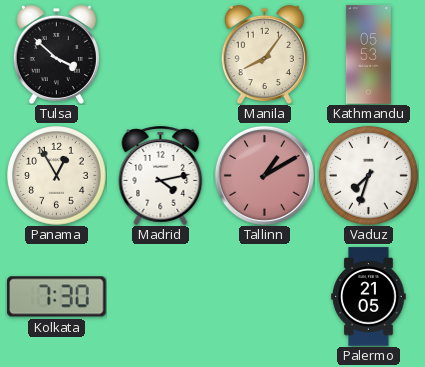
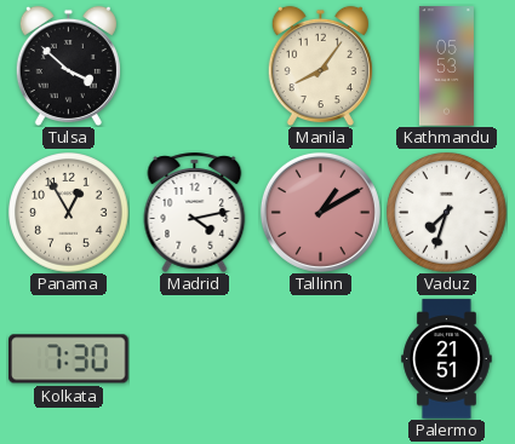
Palermo: 21:05 -> 21:51
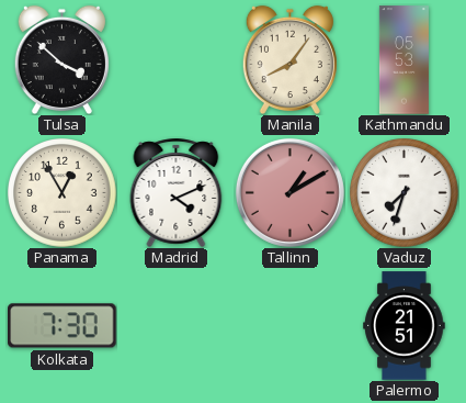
Madrid: 4:13 -> 4:11
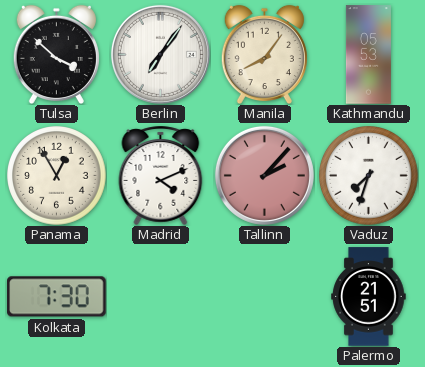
Berlin: none -> 7:06
Tallinn: 1:10 -> 2:07
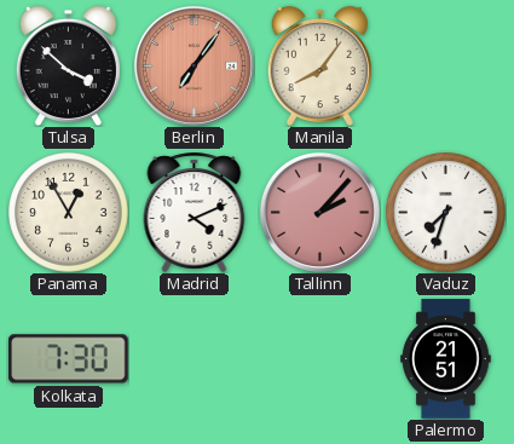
Berlin dial: white -> salmon
Kathmandu: 05:53 -> none
